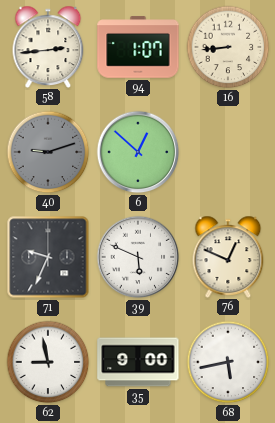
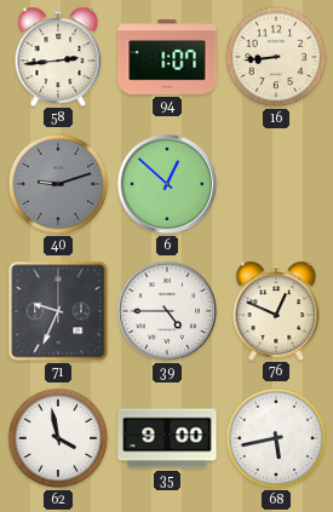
39: 5:49 -> 4:45
62: 8:58 -> 3:58
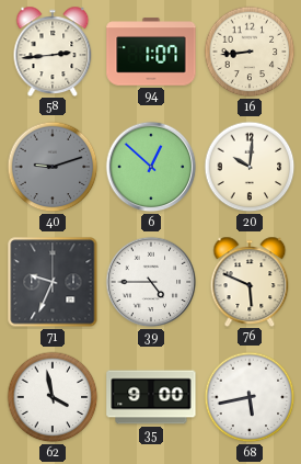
20: none -> 10:01
76: 12:49 -> 5:49
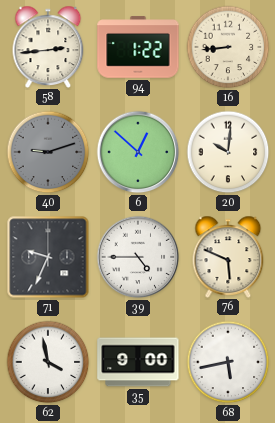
94: 1:07 -> 1:22
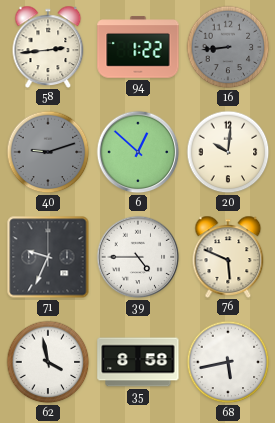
16 dial: cream -> grey
35: 9:00 -> 8:58
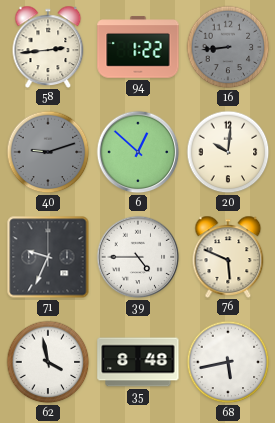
35: 8:58 -> 8:48
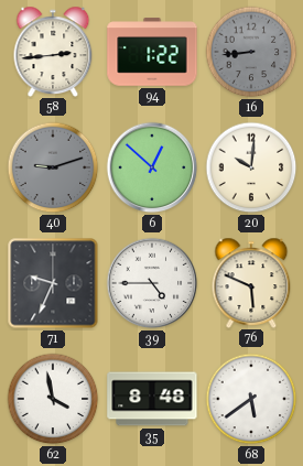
68: 5:43 -> 5:39
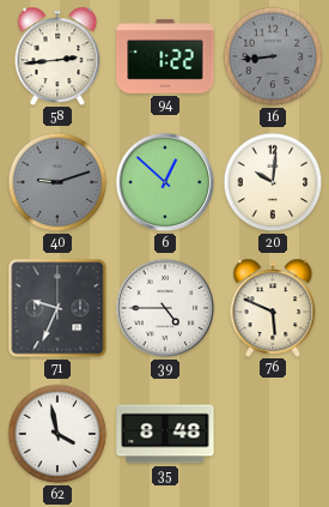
68: 5:39 -> none
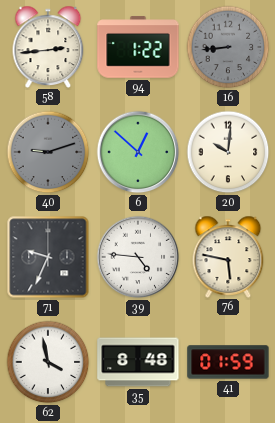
39: 4:45 -> 4:46
76: 5:49 -> 5:47
41: none -> 01:59
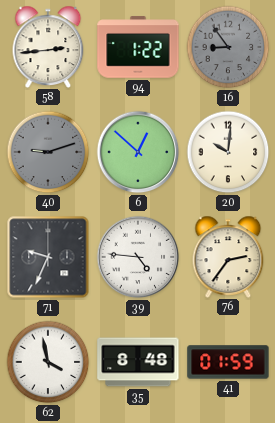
16: 8:44 -> 8:54
76: 5:47 -> 2:36
